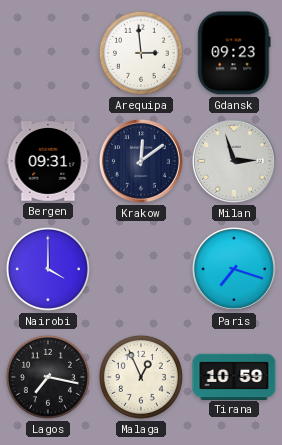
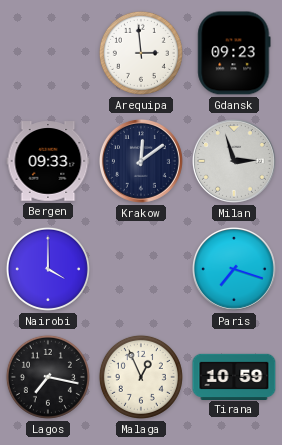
Bergen: 09:31 -> 09:33
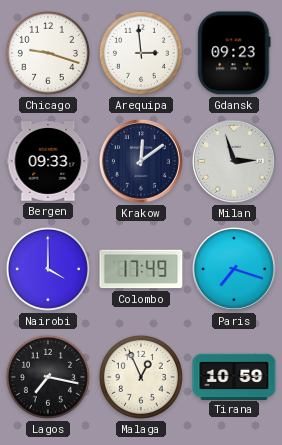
Chicago: none -> 9:18
Colombo: none -> 17:49
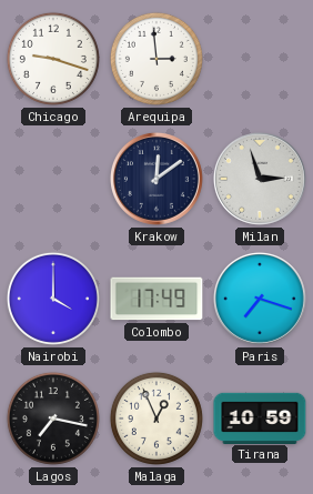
Gdansk: 09:23 -> none
Bergen: 09:33 -> none
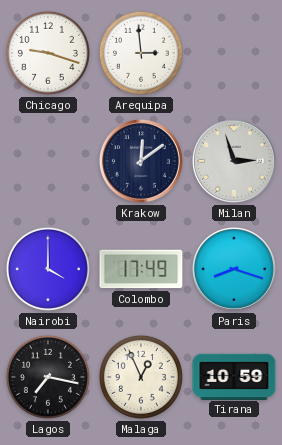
Paris: 7:18 -> 8:18
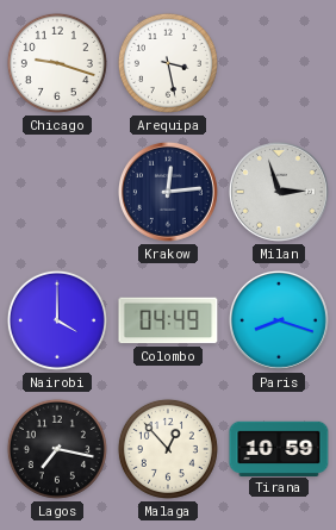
Arequipa: 2:59 -> 3:28
Krakow: 12:09 -> 12:14
Colombo: 17:49 -> 04:49
Malaga: 12:56 -> 12:53
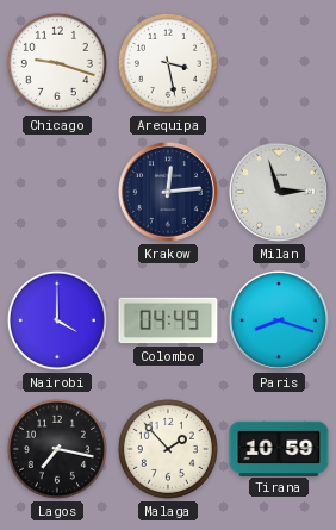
Malaga: 12:53 -> 1:53
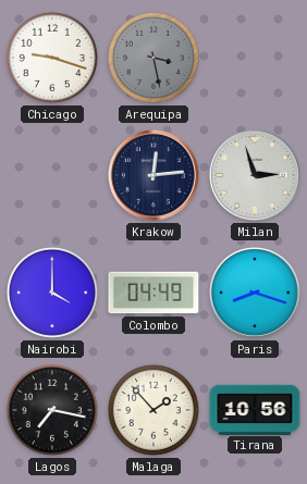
Arequipa dial: white -> grey
Tirana: 10:59 -> 10:56
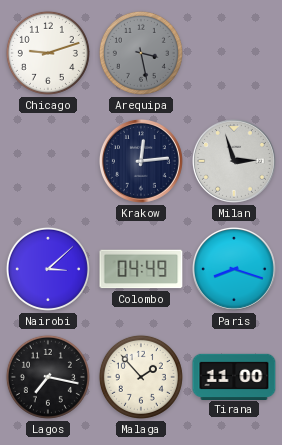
Chicago: 9:18 -> 9:12
Nairobi: 4:00 -> 3:08
Tirana: 10:56 -> 11:00
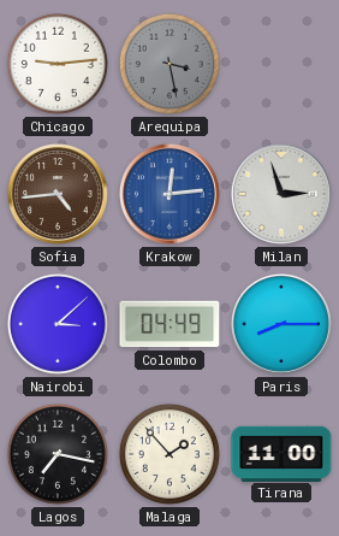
Chicago: 9:12 -> 9:14
Sofia: none -> 4:44
Krakow dial: navy -> blue
Paris: 8:18 -> 8:15
